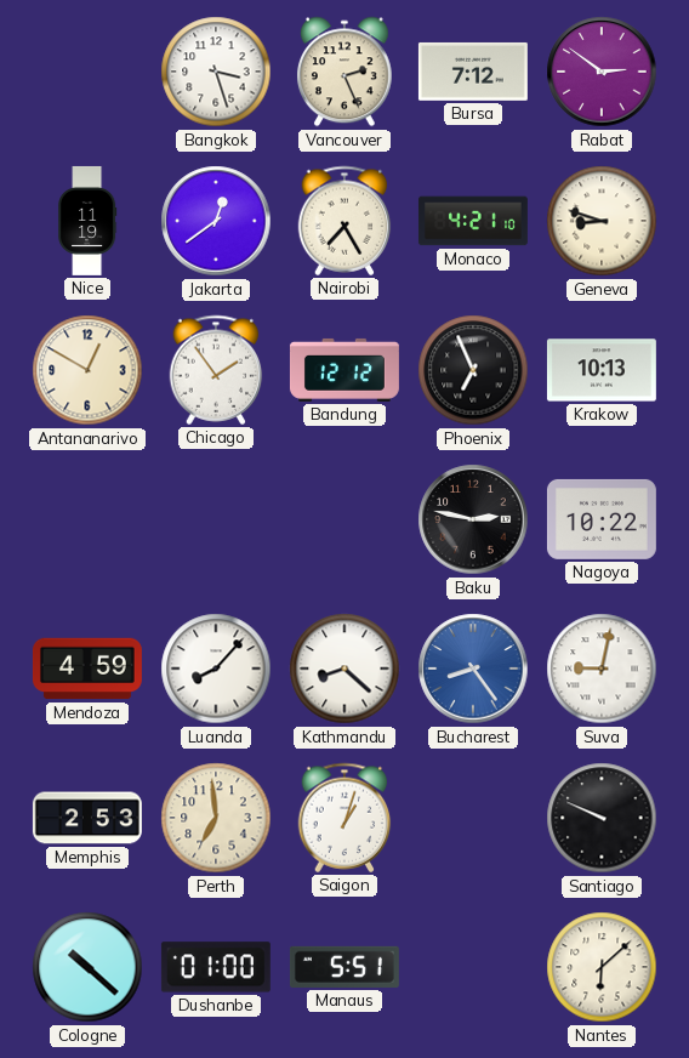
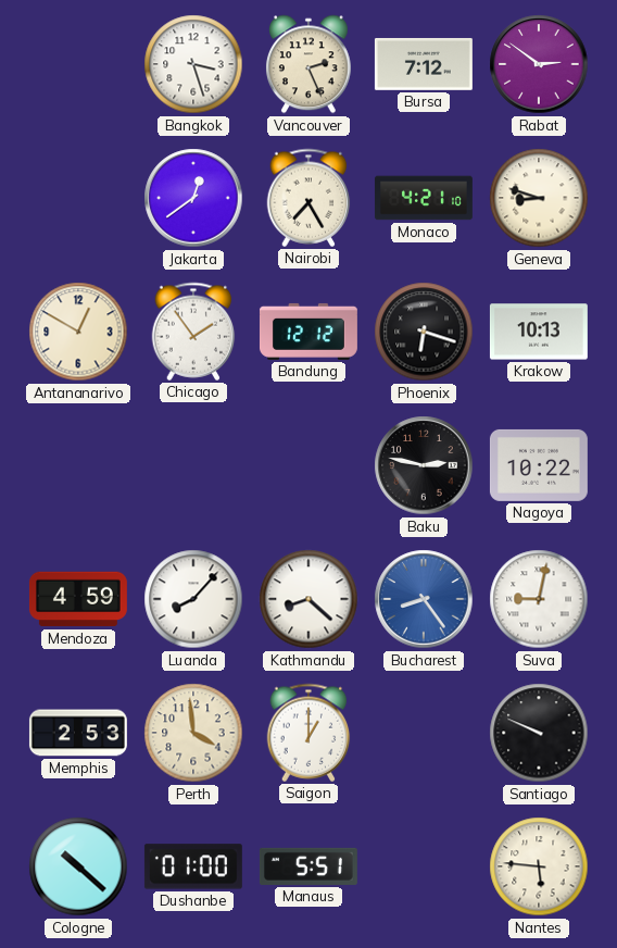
Nice: 11:19 -> none
Phoenix: 6:56 -> 6:18
Perth: 6:59 -> 3:59
Saigon: 1:03 -> 1:00
Nantes: 6:08 -> 5:46
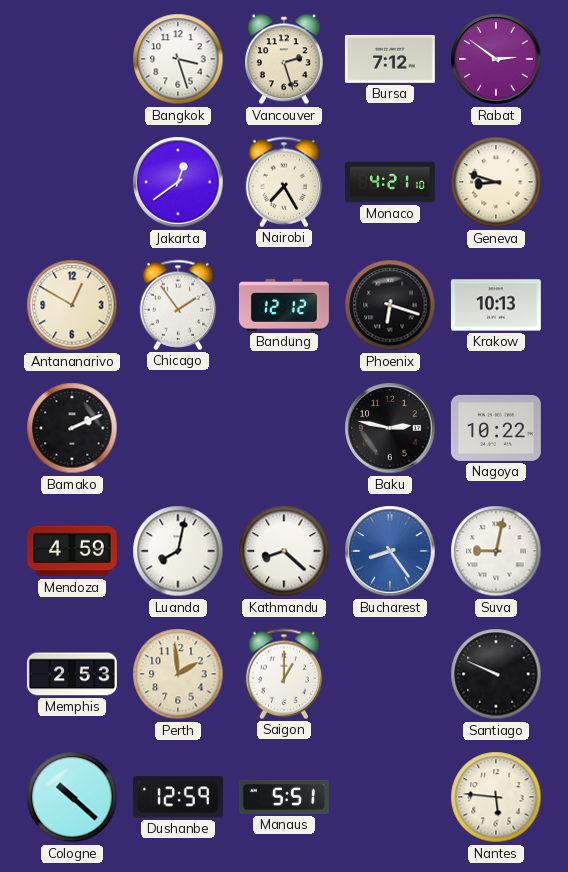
Vancouver: 2:26 -> 2:27
Bamako: none -> 2:11
Luanda: 8:07 -> 8:02
Perth: 3:59 -> 1:59
Dushanbe: 01:00 -> 12:59
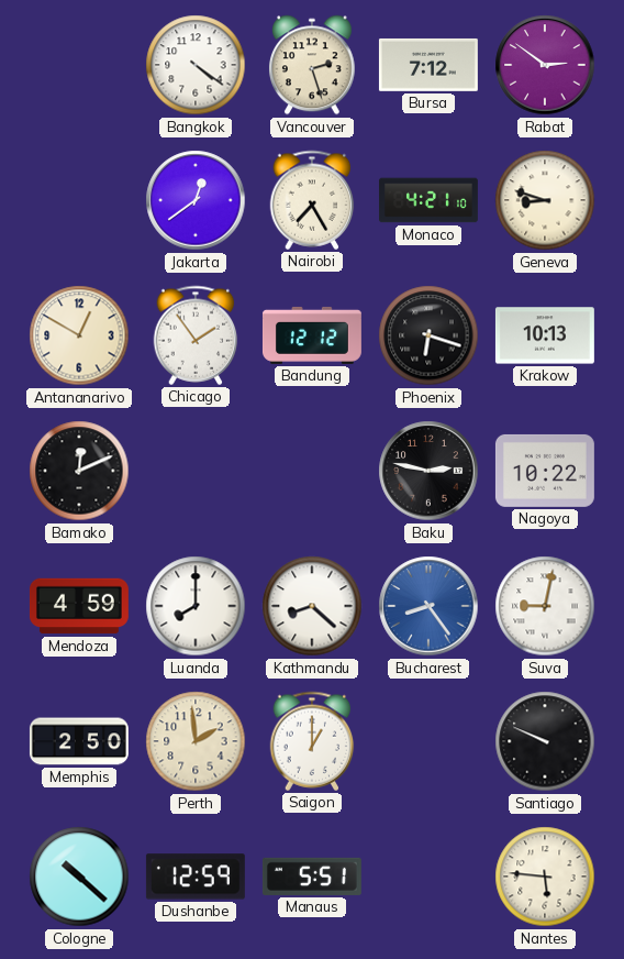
Bangkok: 3:27 -> 4:21
Bamako: 2:11 -> 12:11
Luanda: 8:02 -> 8:00
Memphis: 2:53 -> 2:50
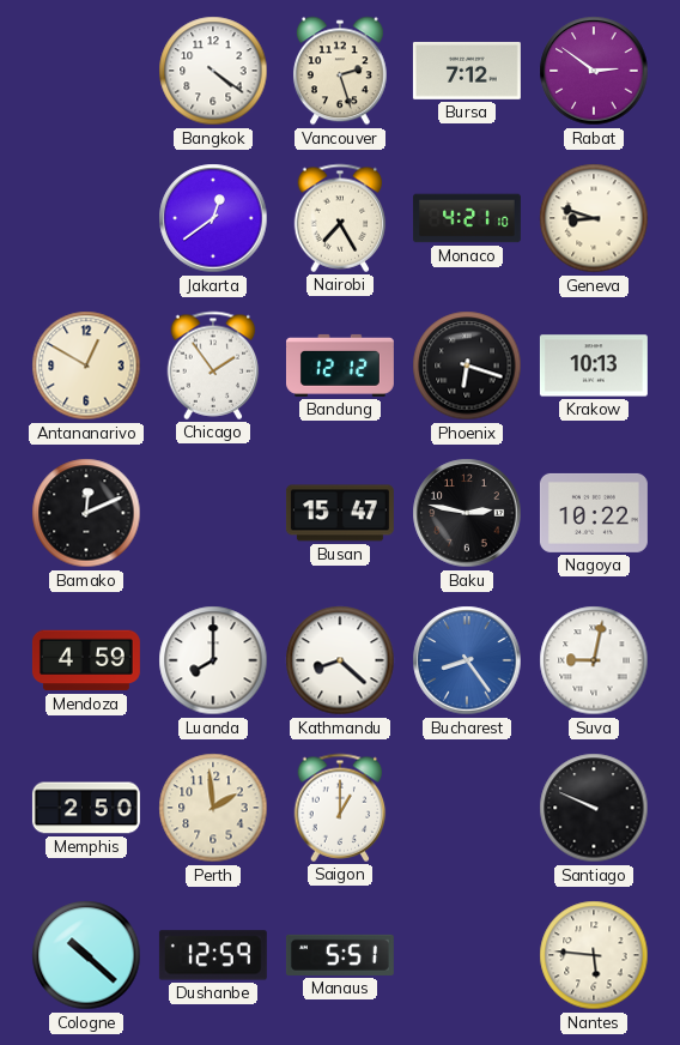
Busan: none -> 15:47
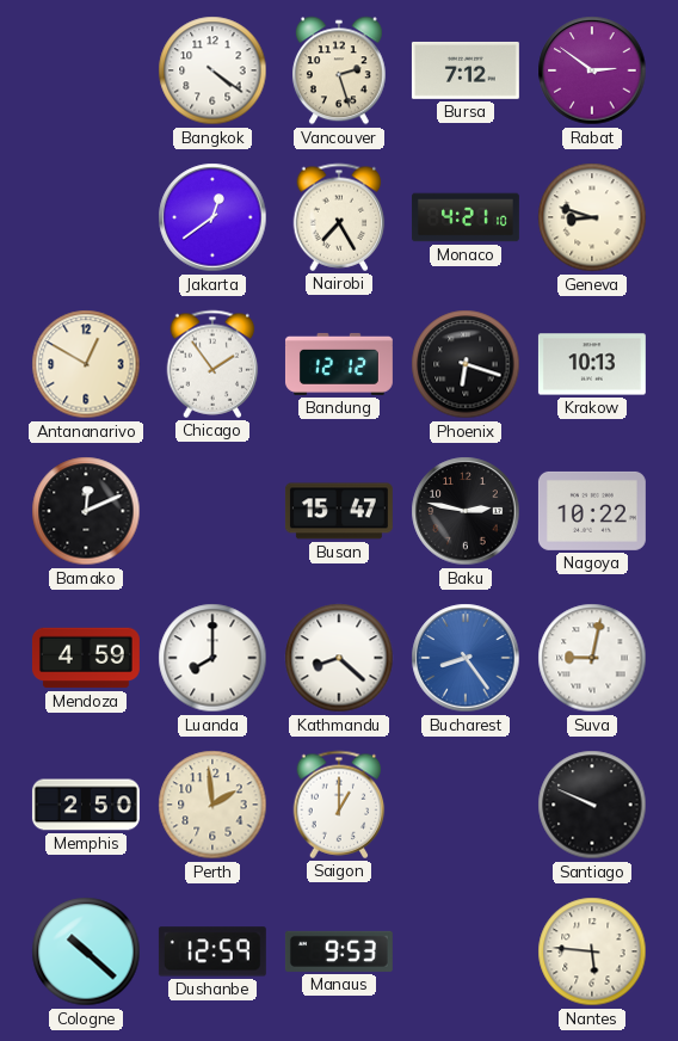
Manaus: 5:51 -> 9:53
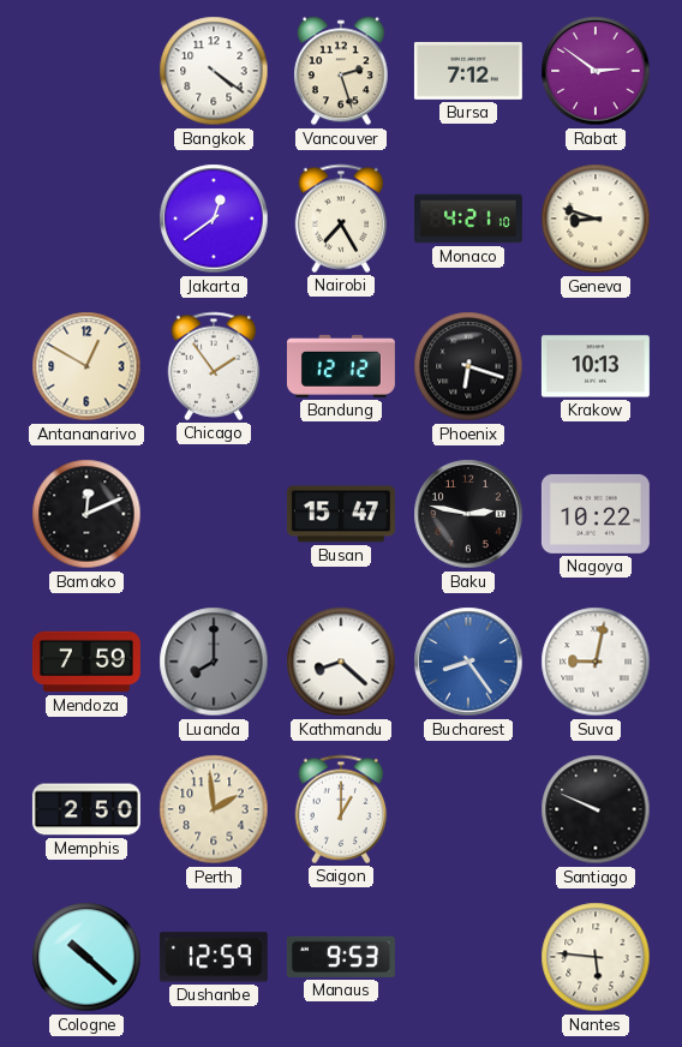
Mendoza: 4:59 -> 7:59
Luanda dial: white -> grey
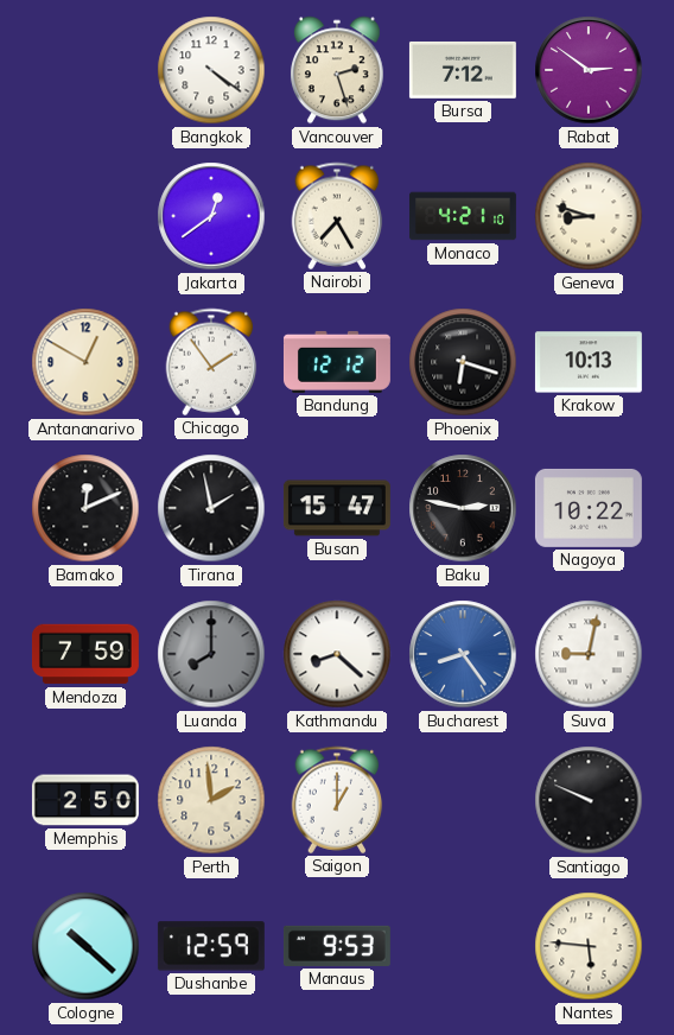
Tirana: none -> 1:58
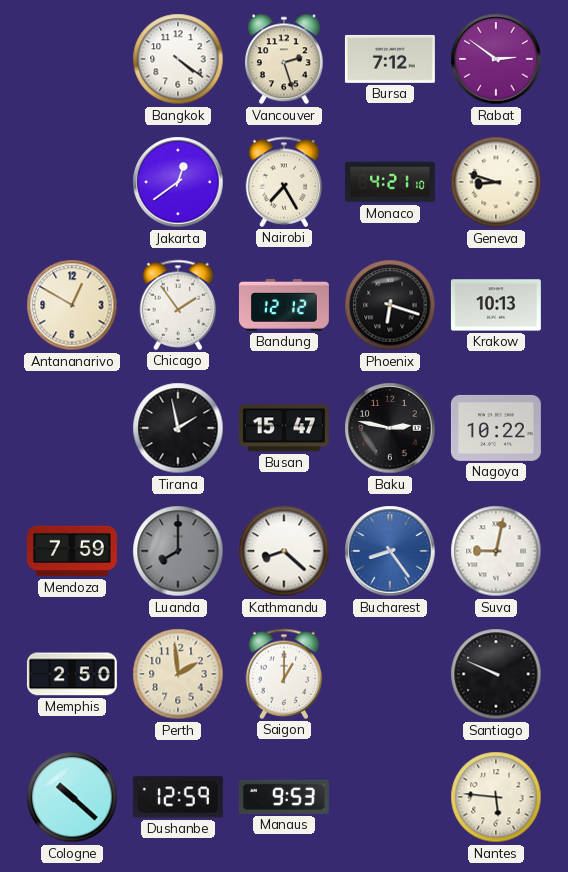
Bamako: 12:11 -> none
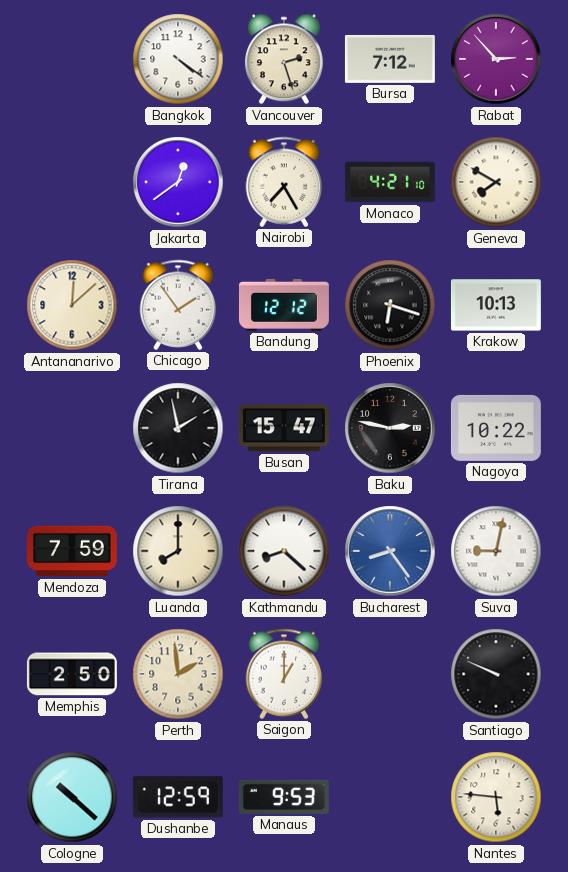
Rabat: 2:51 -> 2:53
Geneva: 8:48 -> 7:50
Antananarivo: 12:50 -> 12:08
Luanda dial: grey -> cream
